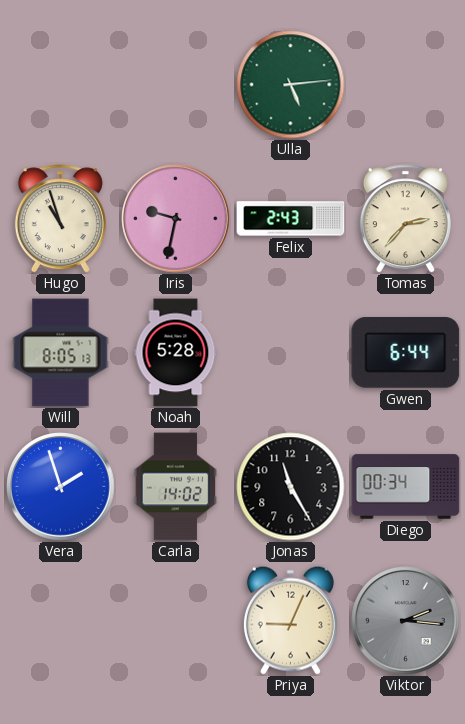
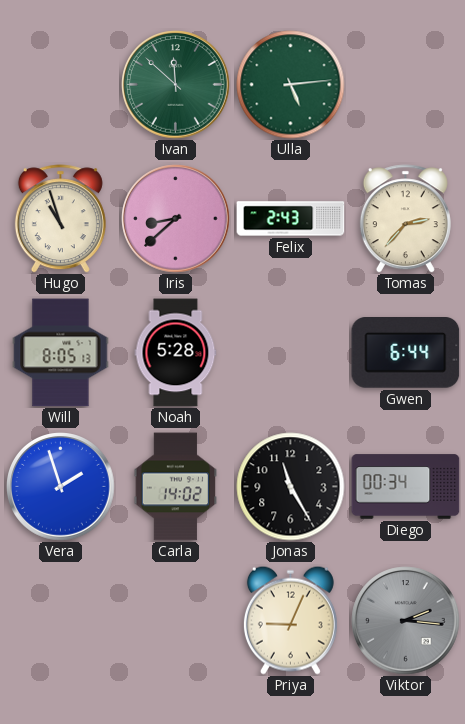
Ivan: none -> 11:52
Iris: 9:32 -> 8:38
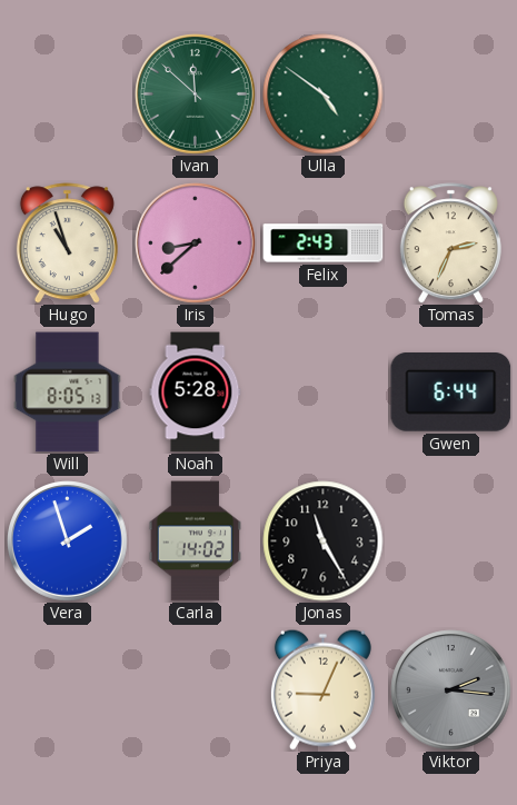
Ulla: 5:14 -> 4:51
Tomas: 2:37 -> 2:34
Diego: 00:34 -> none
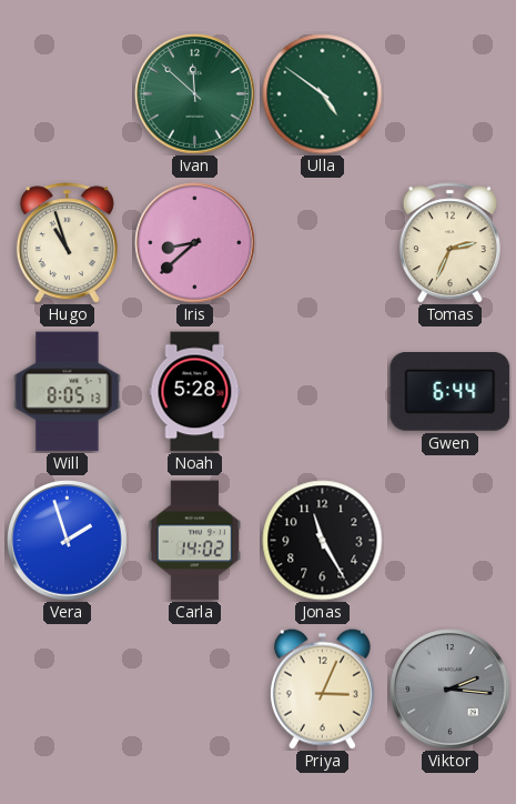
Felix: 2:43 -> none
Priya: 9:04 -> 3:04
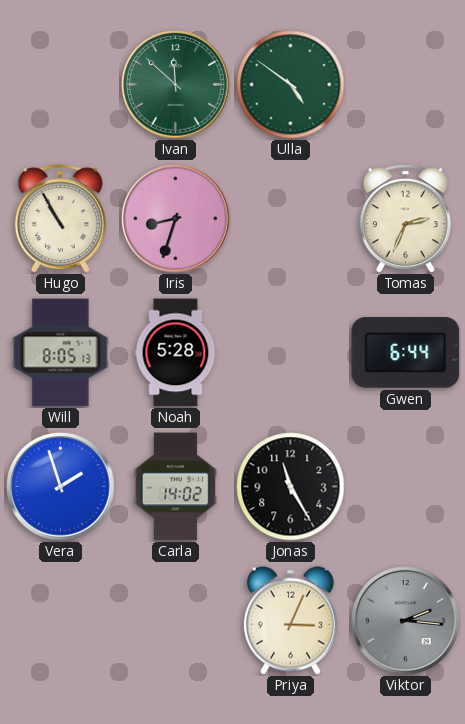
Hugo: 10:57 -> 10:55
Iris: 8:38 -> 8:33
